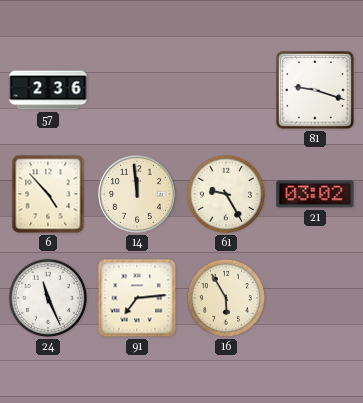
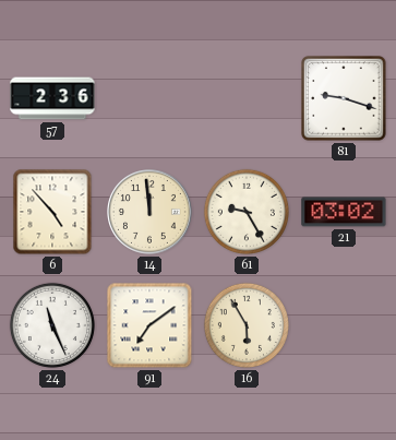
91: 7:14 -> 7:09
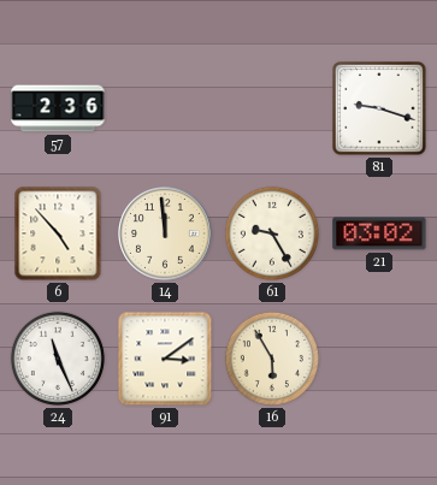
91: 7:09 -> 3:09
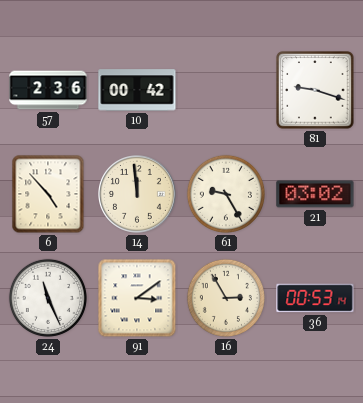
10: none -> 00:42
16: 5:55 -> 2:55
36: none -> 00:53
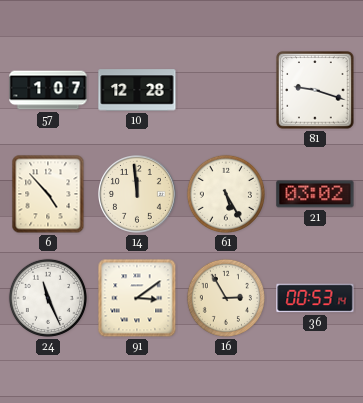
57: 2:36 -> 1:07
10: 00:42 -> 12:28
61: 9:25 -> 5:25
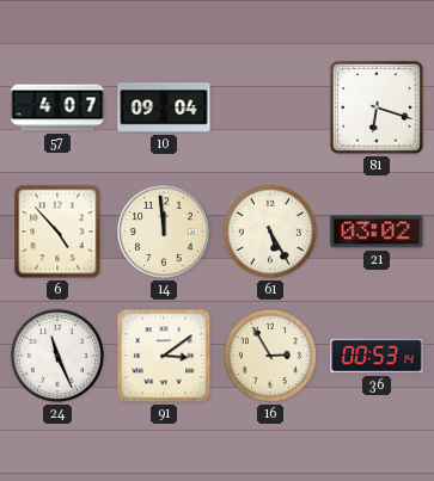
57: 1:07 -> 4:07
10: 12:28 -> 09:04
81: 9:18 -> 6:18
